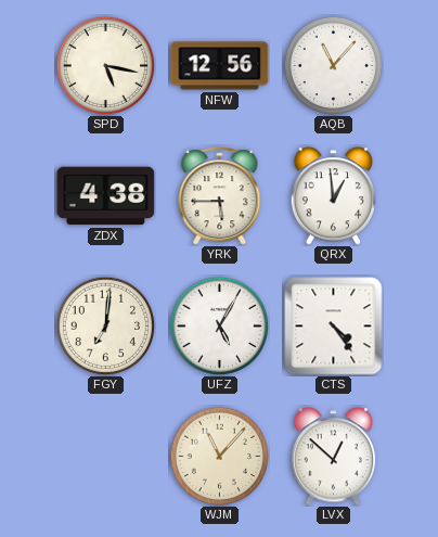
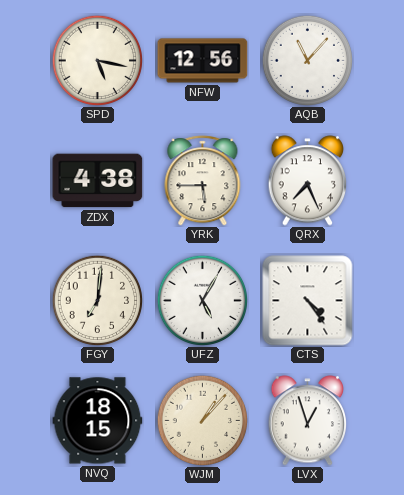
QRX: 12:59 -> 7:26
NVQ: none -> 18:15
WJM: 11:07 -> 1:07
LVX: 12:52 -> 12:57
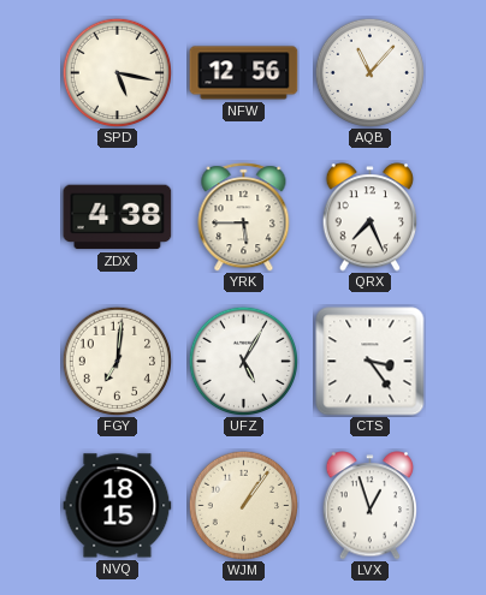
CTS: 4:24 -> 3:24
WJM: 1:07 -> 1:06
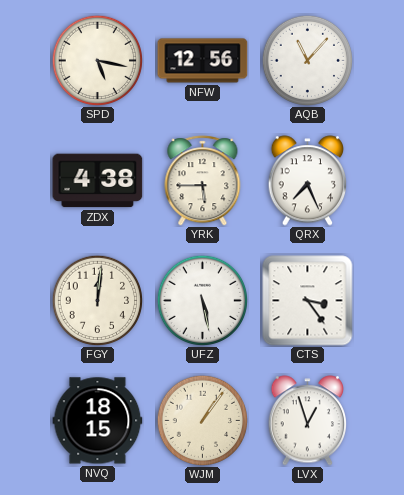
FGY: 7:01 -> 12:01
UFZ: 5:05 -> 5:28
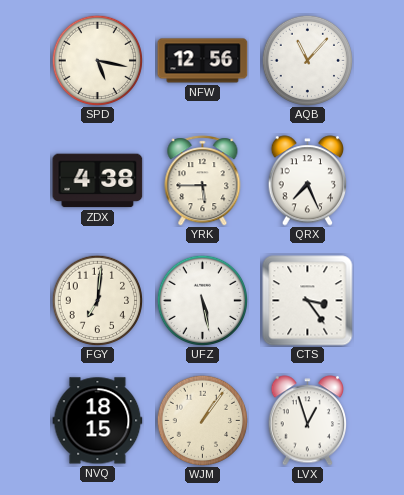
FGY: 12:01 -> 7:01
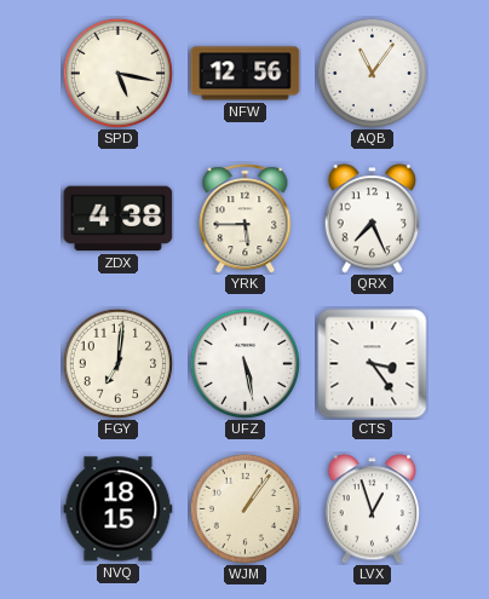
AQB: 11:07 -> 11:06
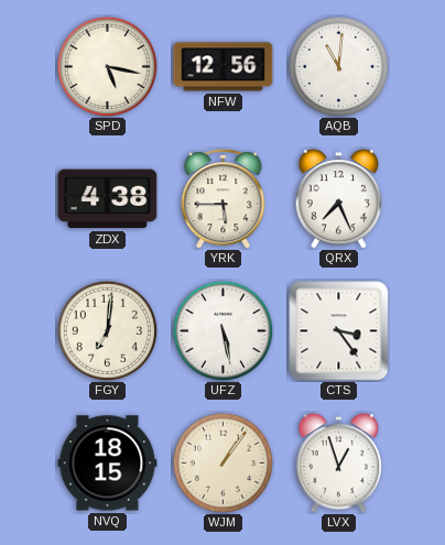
AQB: 11:06 -> 11:01
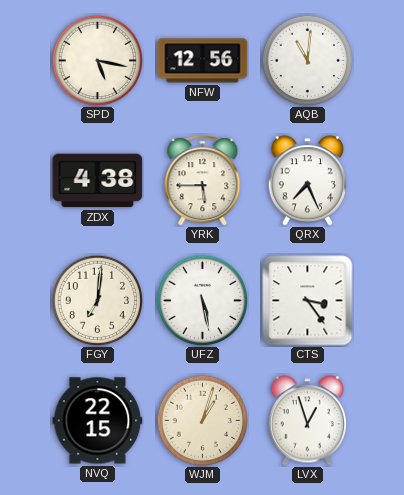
NVQ: 18:15 -> 22:15
WJM: 1:06 -> 1:03
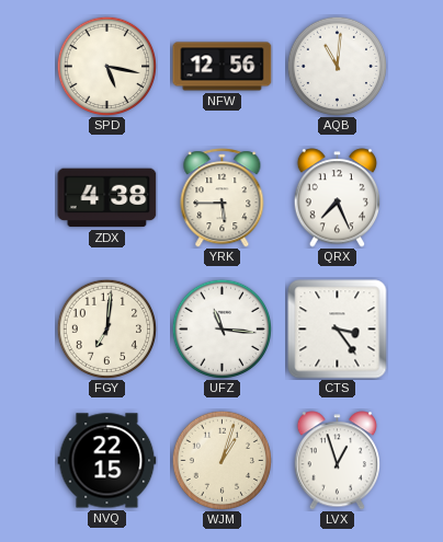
UFZ: 5:28 -> 11:16
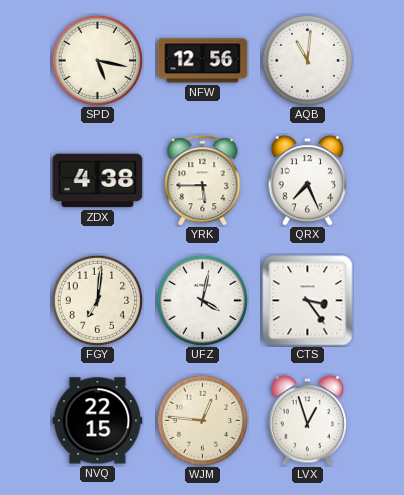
UFZ: 11:16 -> 4:02
WJM: 1:03 -> 12:46
